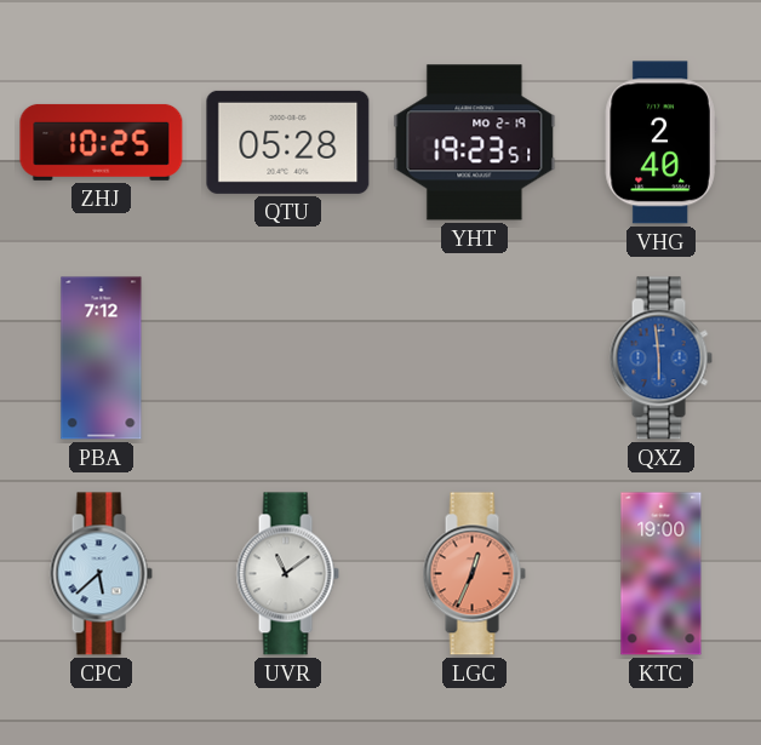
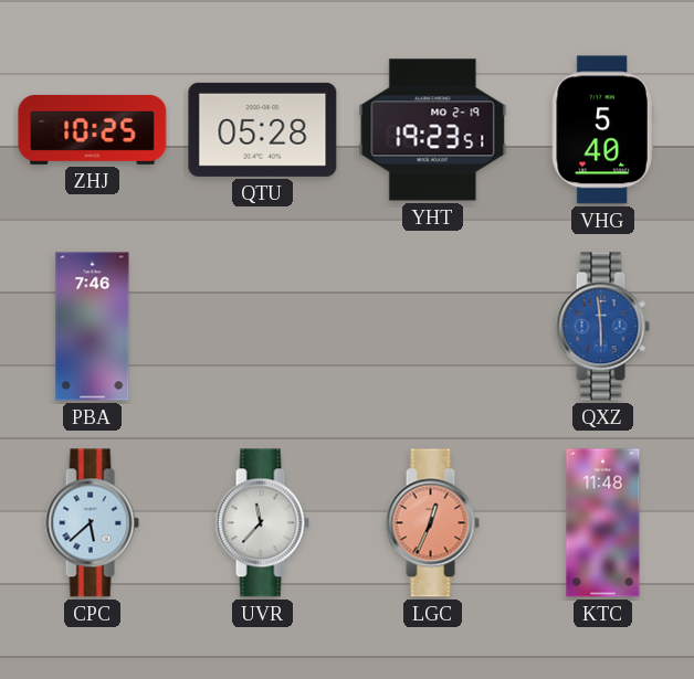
VHG: 2:40 -> 5:40
PBA: 7:12 -> 7:46
UVR: 11:09 -> 11:37
KTC: 19:00 -> 11:48
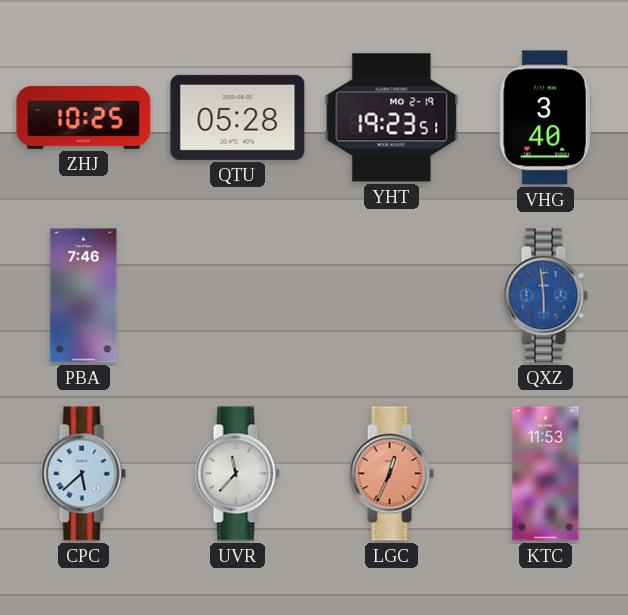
VHG: 5:40 -> 3:40
KTC: 11:48 -> 11:53
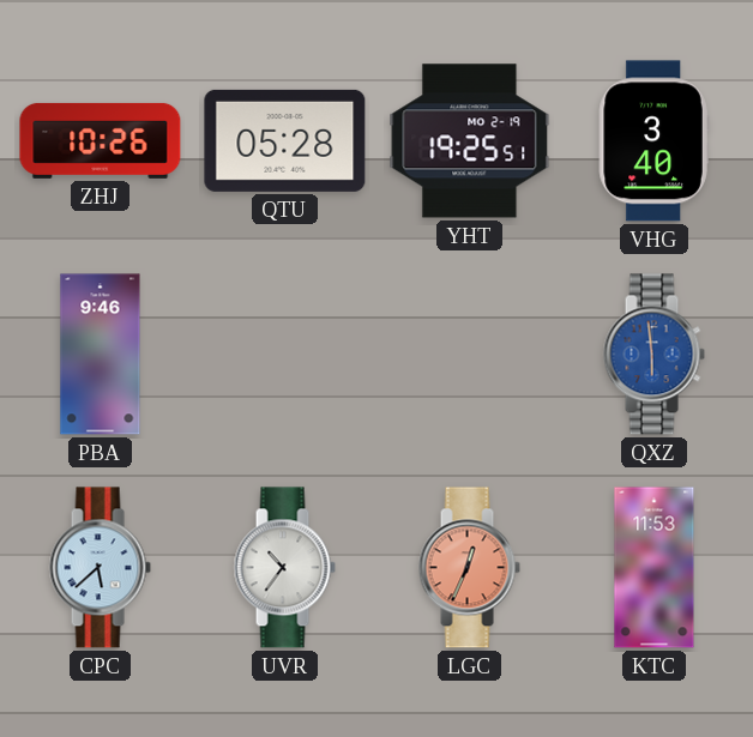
ZHJ: 10:25 -> 10:26
YHT: 19:23 -> 19:25
PBA: 7:46 -> 9:46
UVR: 11:37 -> 10:36
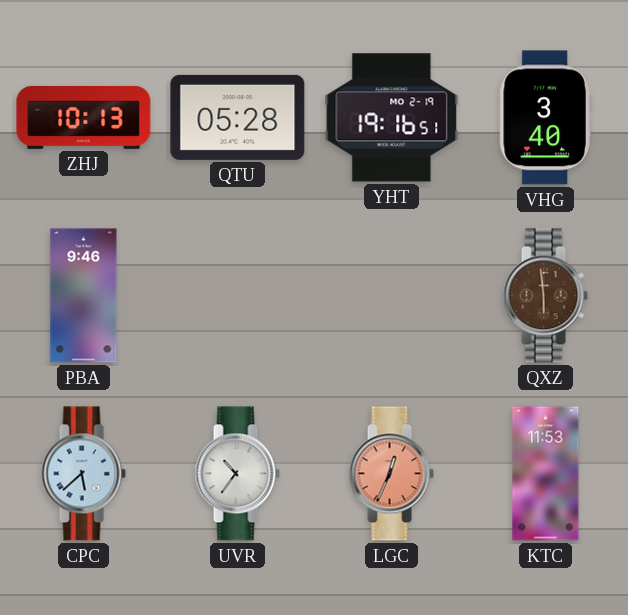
ZHJ: 10:26 -> 10:13
YHT: 19:25 -> 19:16
QXZ dial: blue -> brown
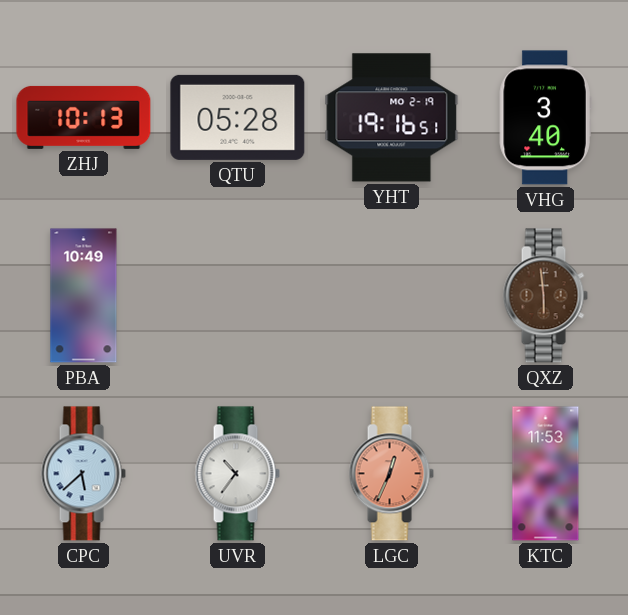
PBA: 9:46 -> 10:49
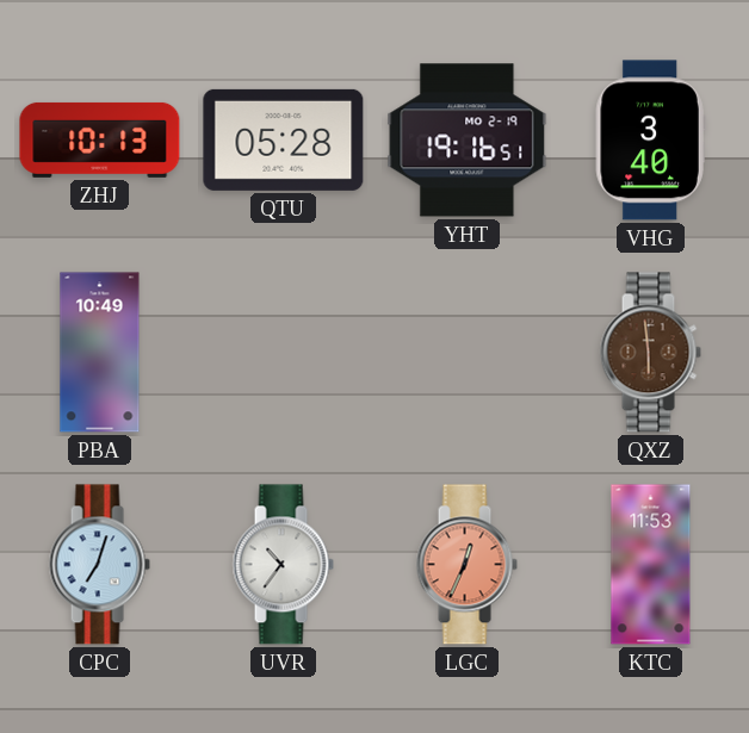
CPC: 5:38 -> 7:03
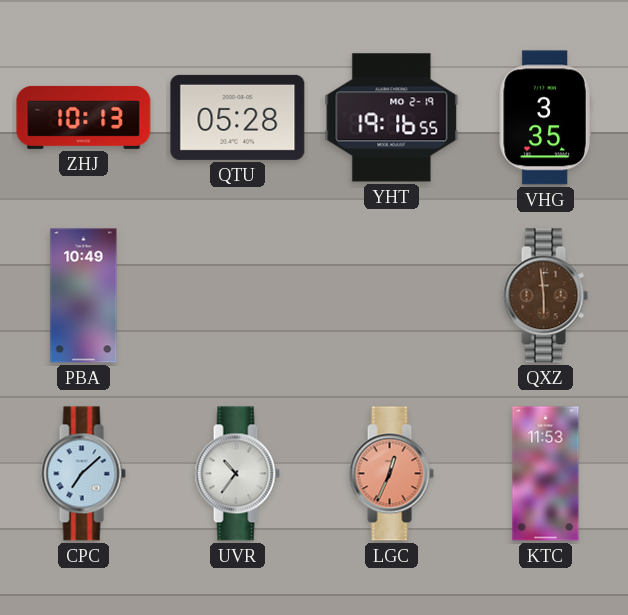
YHT: 19:16:51 -> 19:16:55
VHG: 3:40 -> 3:35
CPC: 7:03 -> 7:08
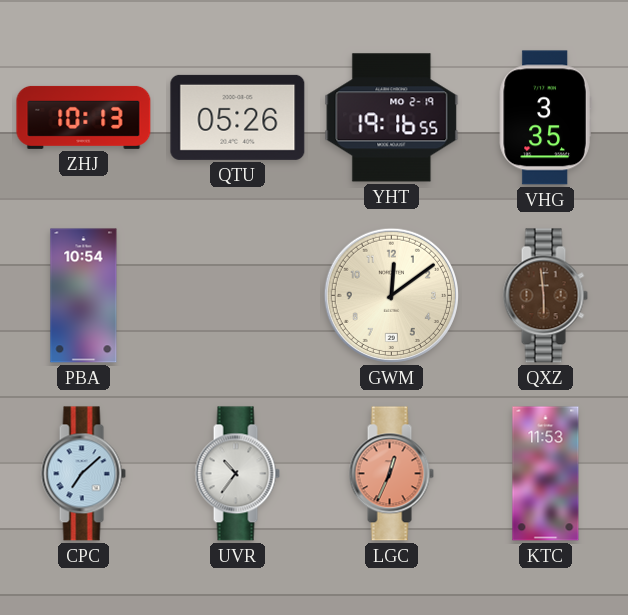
QTU: 05:28 -> 05:26
PBA: 10:49 -> 10:54
GWM: none -> 12:09
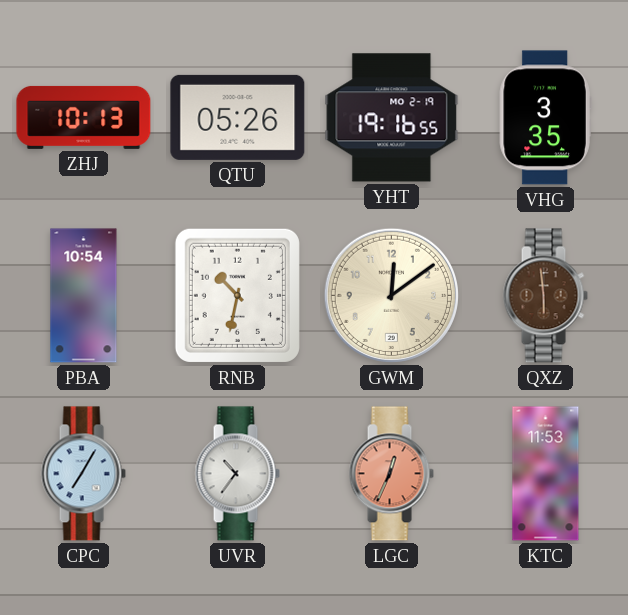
RNB: none -> 10:32
CPC: 7:08 -> 7:05
